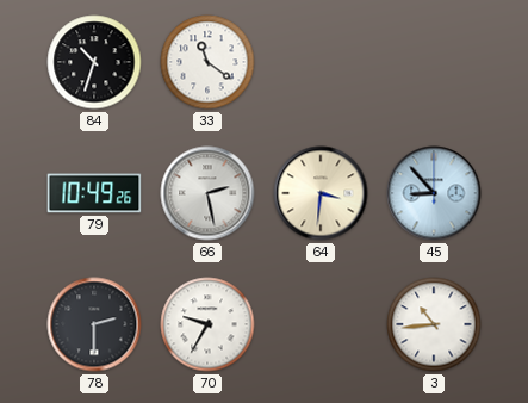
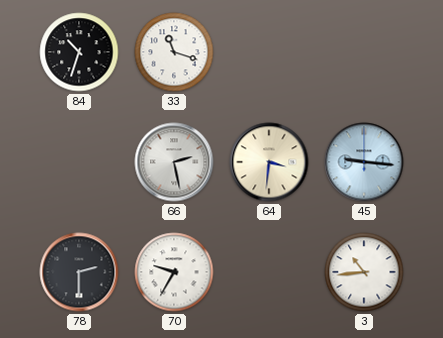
33: 11:21 -> 11:18
79: 10:49 -> none
45: 8:53 -> 9:16
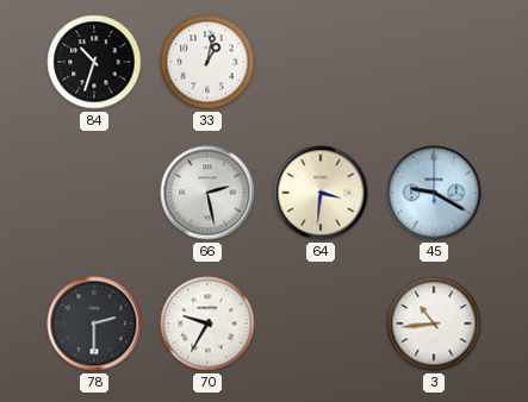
33: 11:18 -> 1:02
45: 9:16 -> 9:20
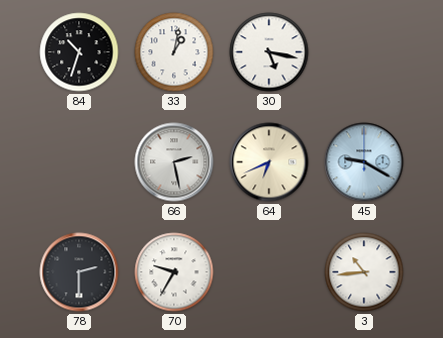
30: none -> 5:17
64: 3:31 -> 6:41
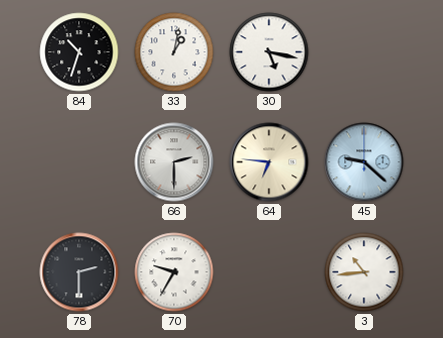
66: 2:28 -> 2:30
64: 6:41 -> 6:46
45: 9:20 -> 9:22
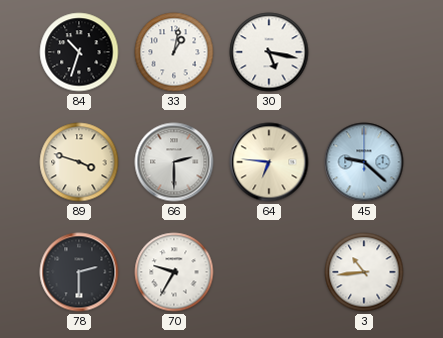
89: none -> 3:48
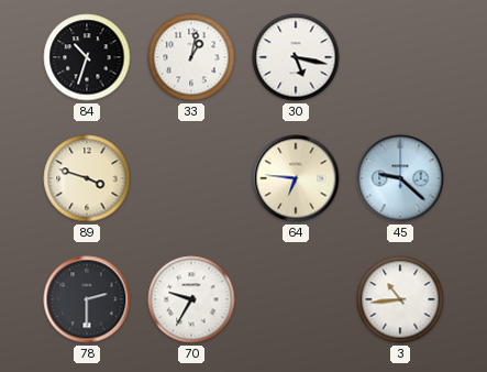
66: 2:30 -> none
